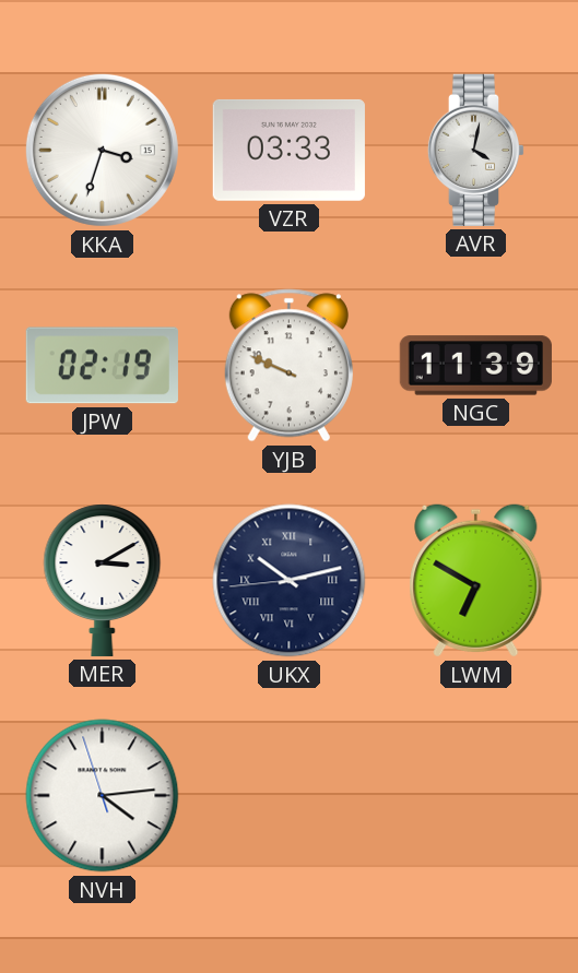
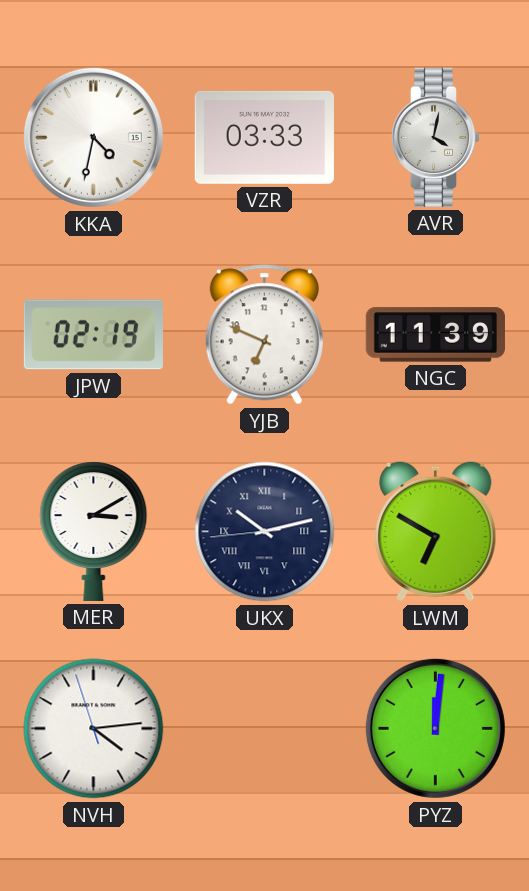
KKA: 3:33 -> 4:32
YJB: 9:49 -> 6:49
PYZ: none -> 12:01
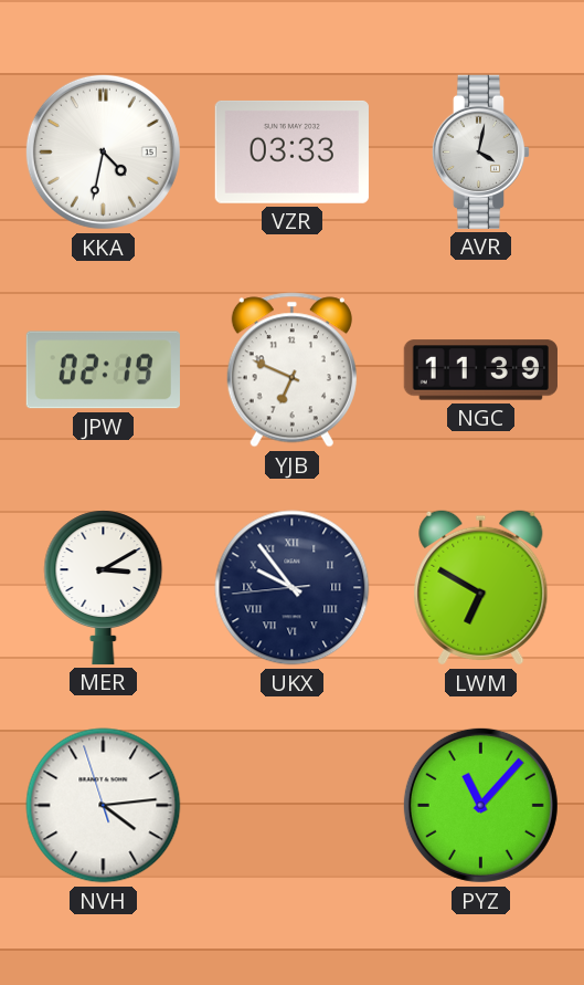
UKX: 10:12 -> 9:53
PYZ: 12:01 -> 11:07
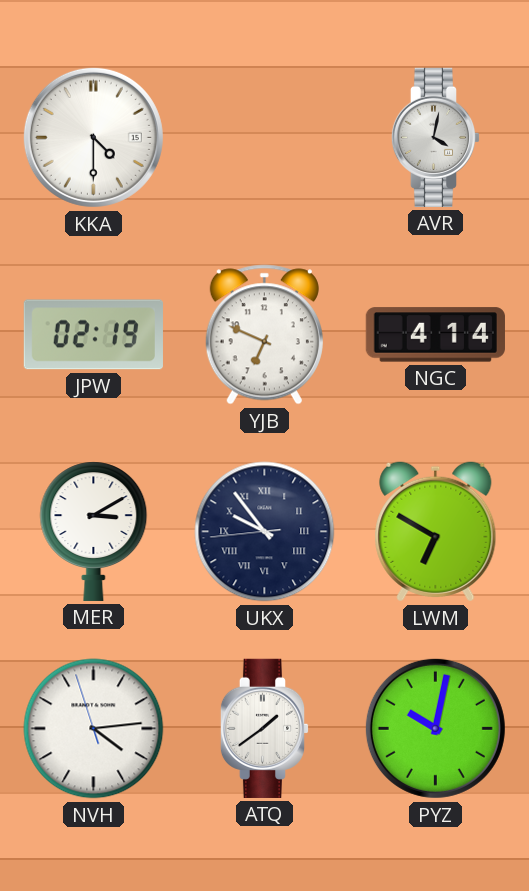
KKA: 4:32 -> 4:30
VZR: 03:33 -> none
NGC: 11:39 -> 4:14
ATQ: none -> 1:39
PYZ: 11:07 -> 10:02
